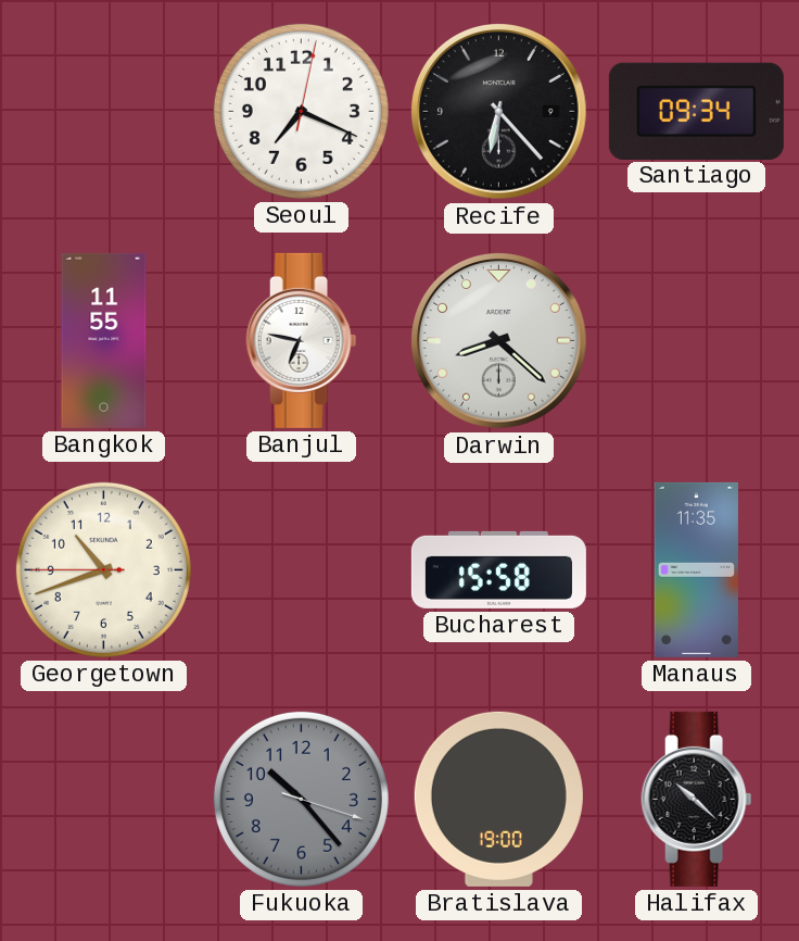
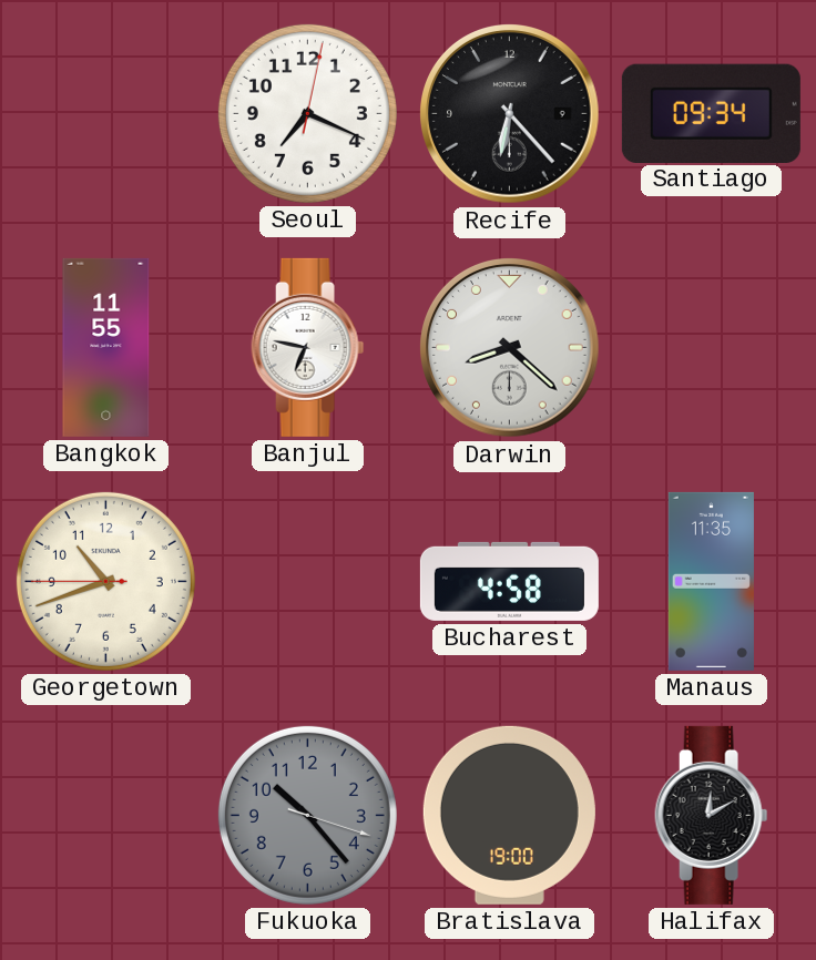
Bucharest: 15:58 -> 4:58
Halifax: 10:22 -> 12:10
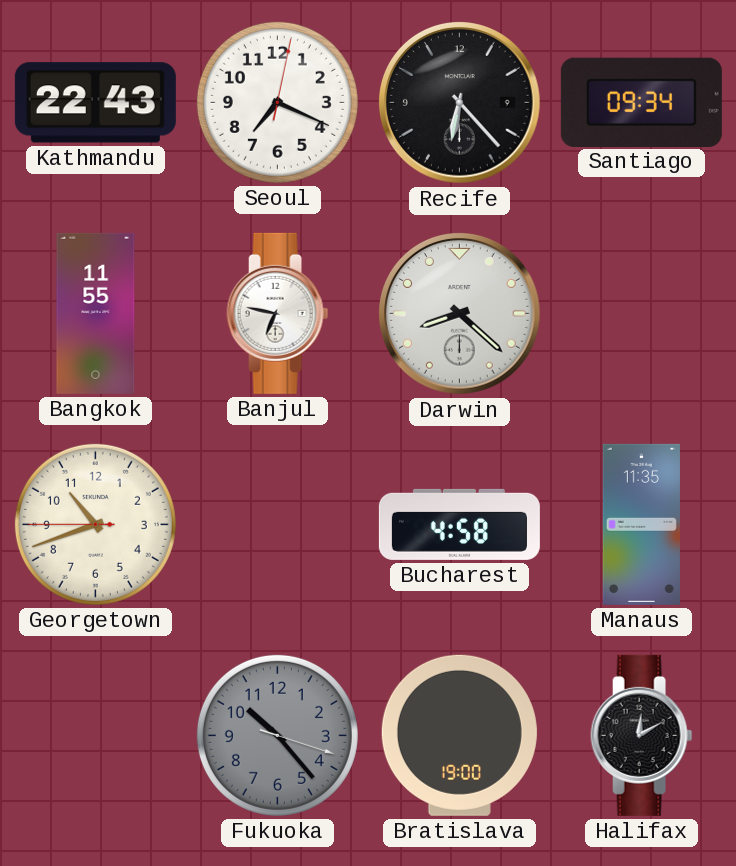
Kathmandu: none -> 22:43
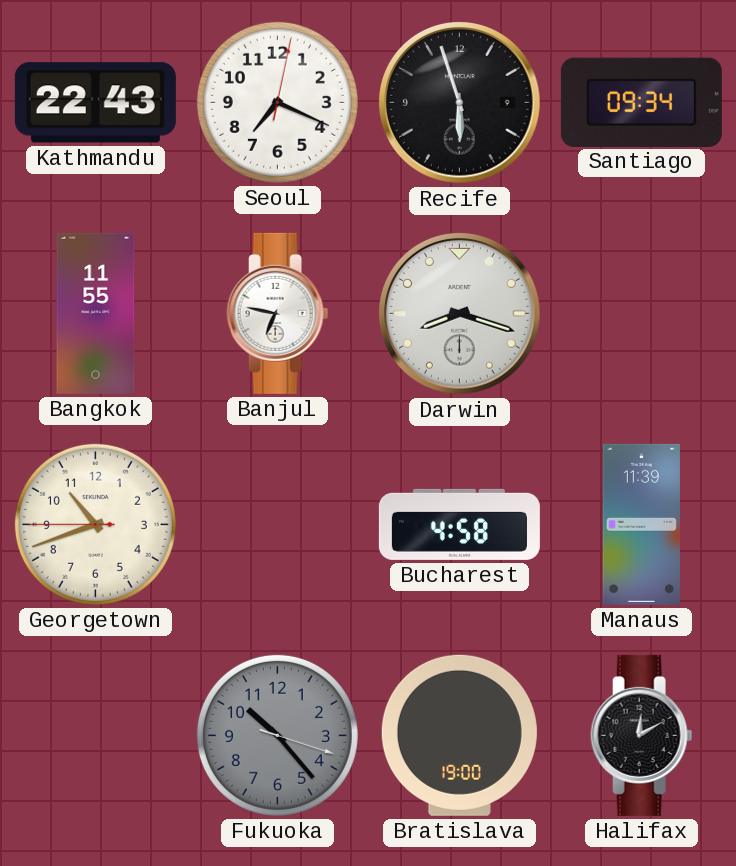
Recife: 6:23 -> 5:57
Darwin: 8:22 -> 8:18
Manaus: 11:35 -> 11:39
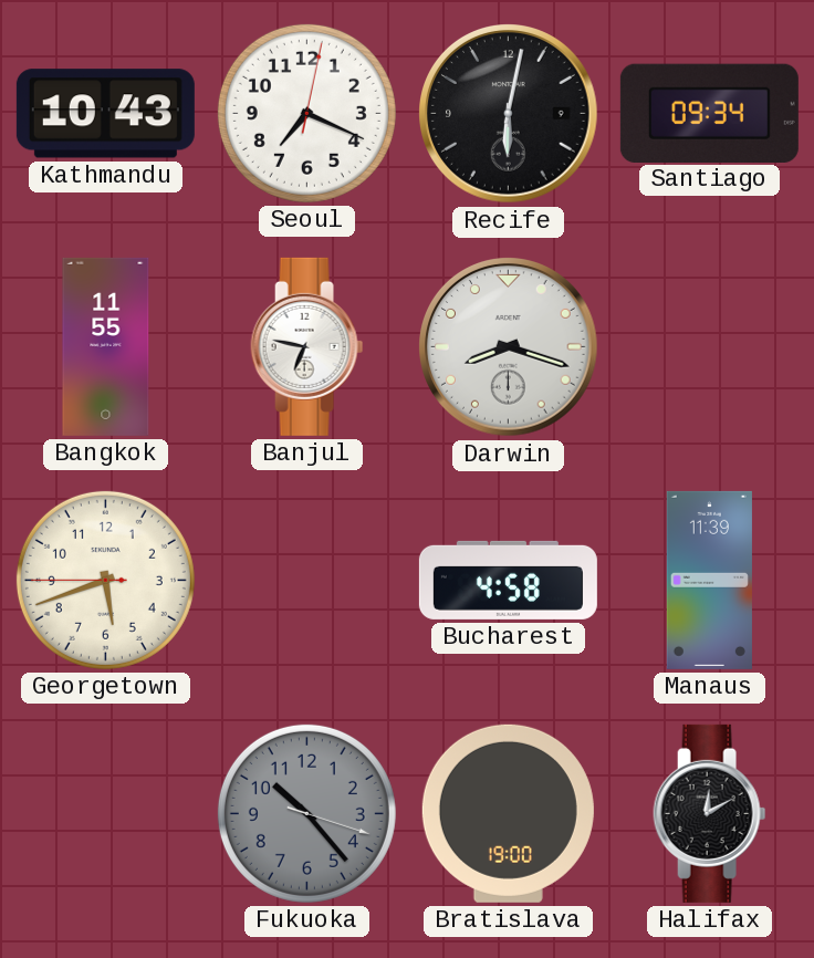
Kathmandu: 22:43 -> 10:43
Recife: 5:57 -> 6:02
Georgetown: 10:41 -> 5:41
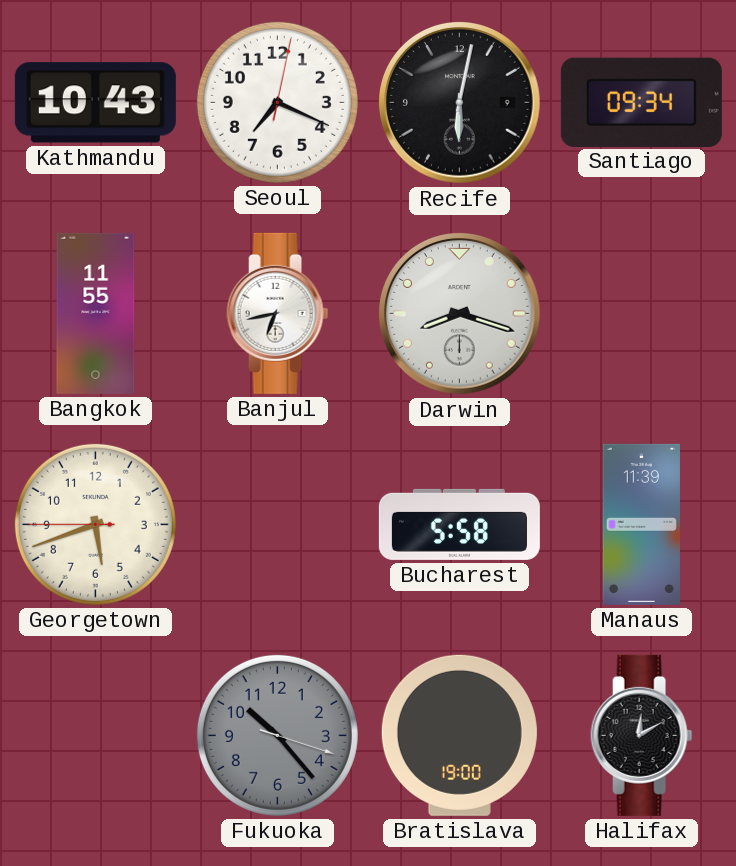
Banjul: 6:47 -> 6:43
Bucharest: 4:58 -> 5:58
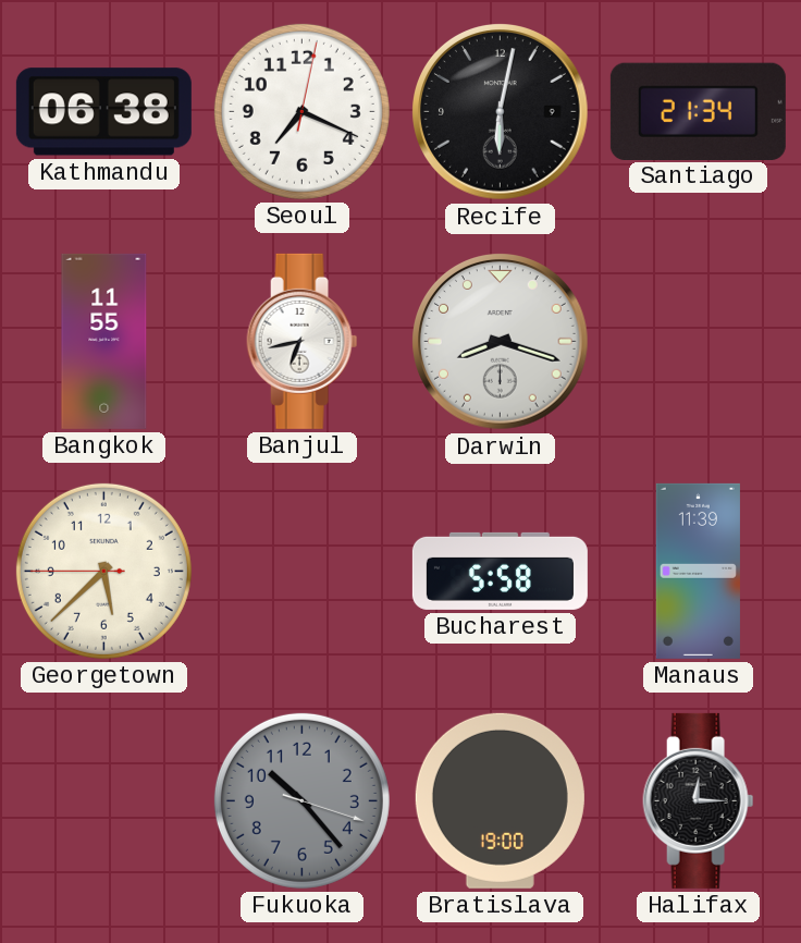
Kathmandu: 10:43 -> 06:38
Santiago: 09:34 -> 21:34
Georgetown: 5:41 -> 5:37
Halifax: 12:10 -> 12:15
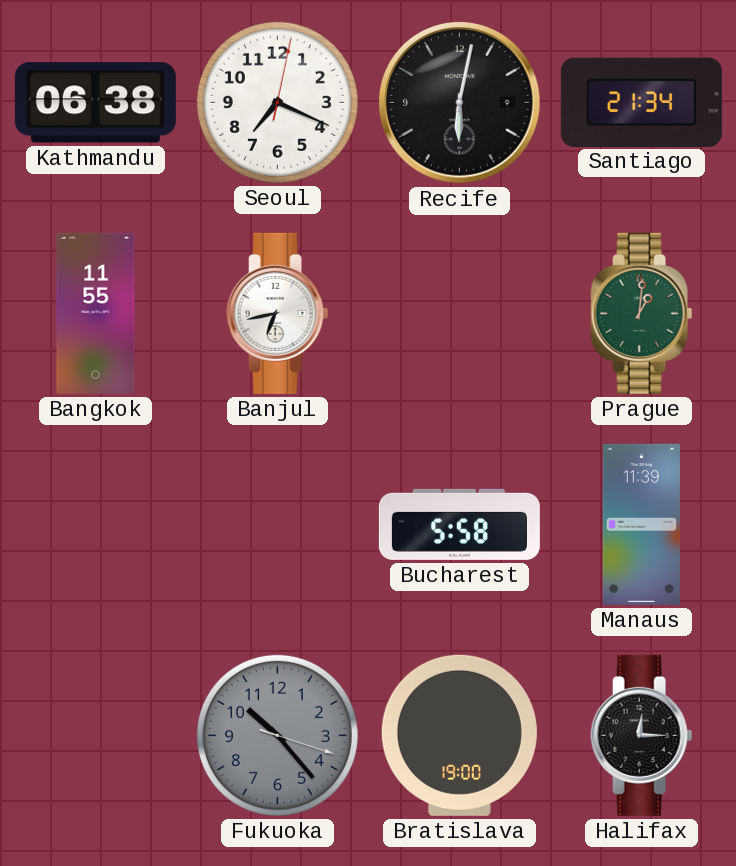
Darwin: 8:18 -> none
Prague: none -> 1:01
Georgetown: 5:37 -> none
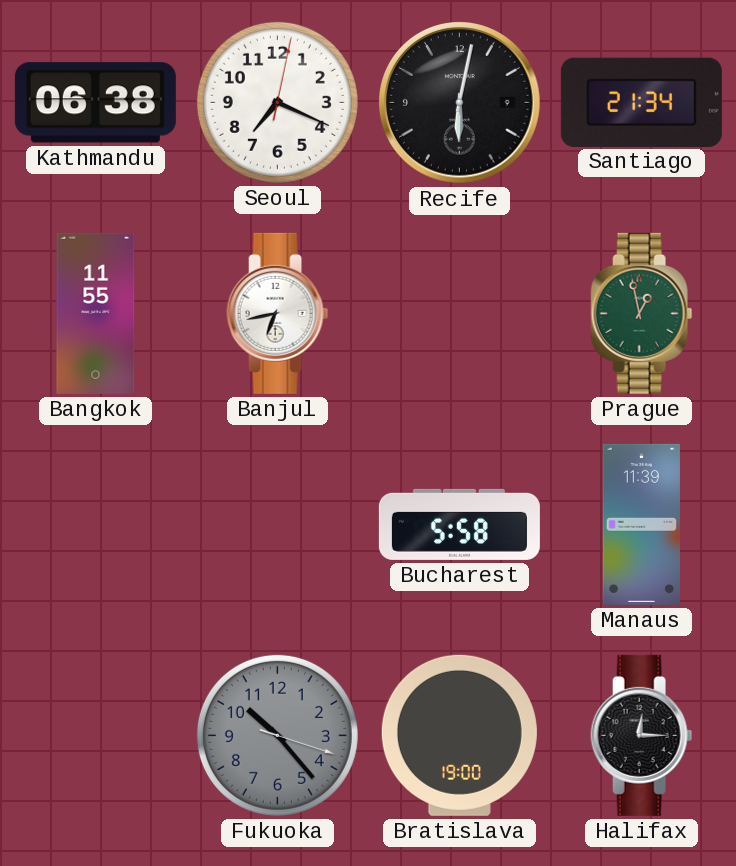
Prague: 1:01 -> 12:58
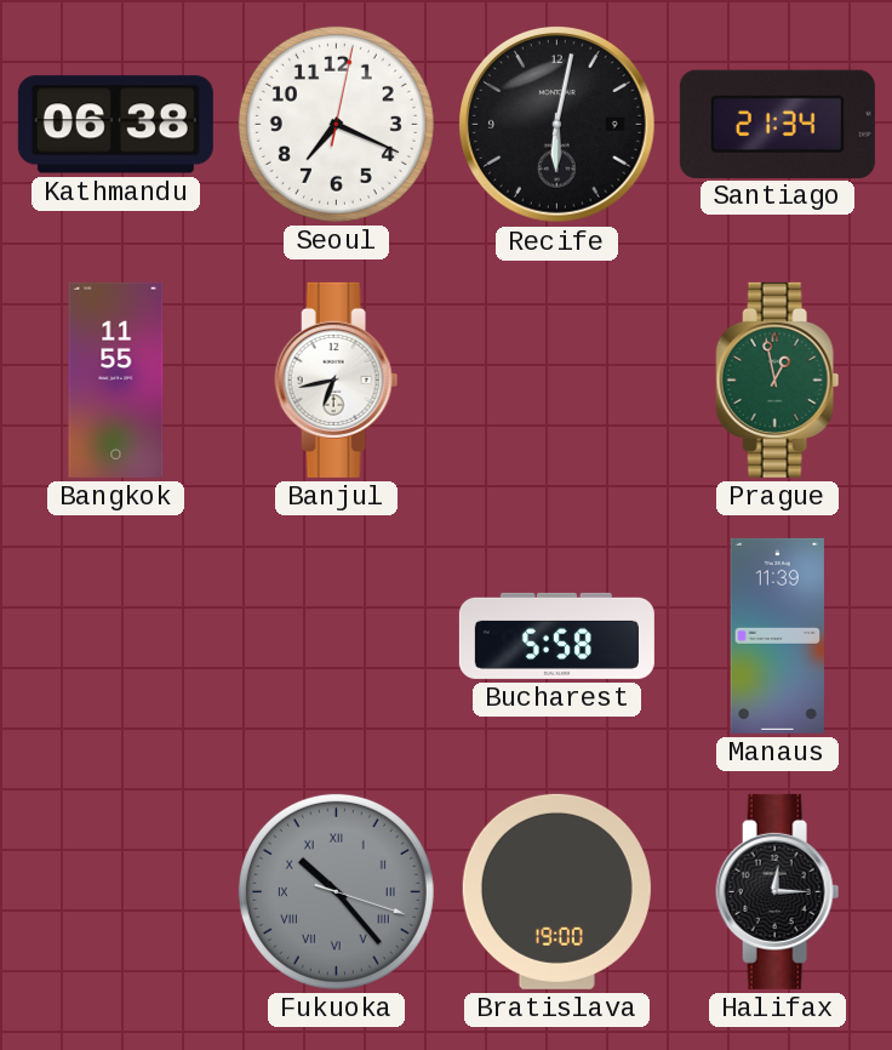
Fukuoka numerals: Arabic -> Roman
